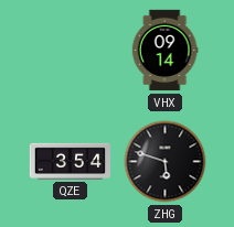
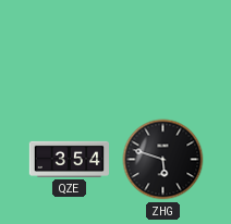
VHX: 09:14 -> none
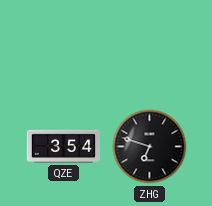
ZHG: 5:48 -> 6:48
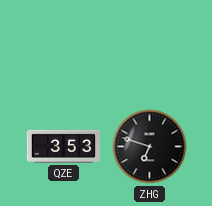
QZE: 3:54 -> 3:53
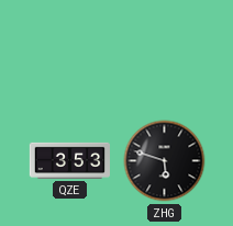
ZHG: 6:48 -> 5:48
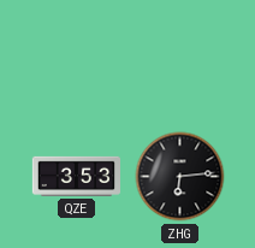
ZHG: 5:48 -> 6:14
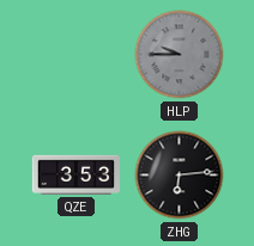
HLP: none -> 9:45
